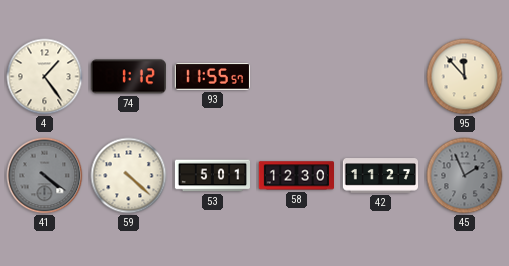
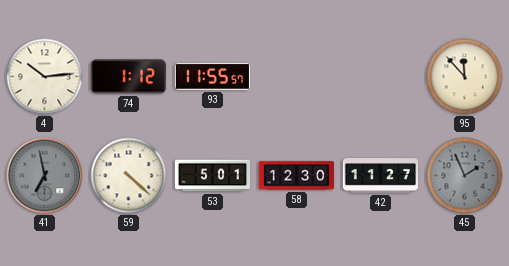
4: 1:24 -> 10:14
41: 4:21 -> 6:58
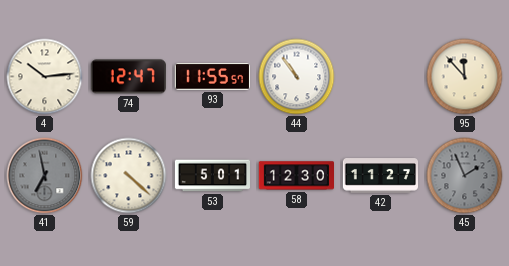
74: 1:12 -> 12:47
44: none -> 10:54
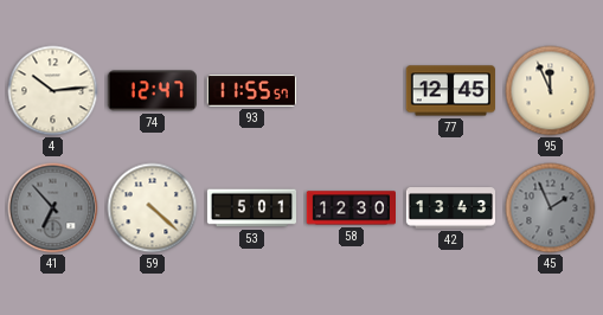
44: 10:54 -> none
77: none -> 12:45
95: 11:53 -> 11:56
41: 6:58 -> 6:53
42: 11:27 -> 13:43
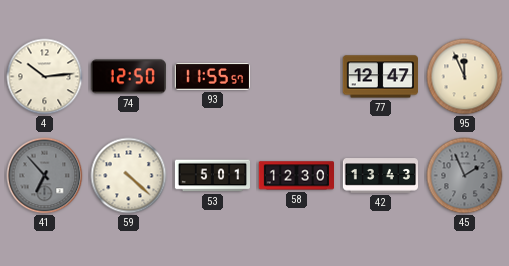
74: 12:47 -> 12:50
77: 12:45 -> 12:47
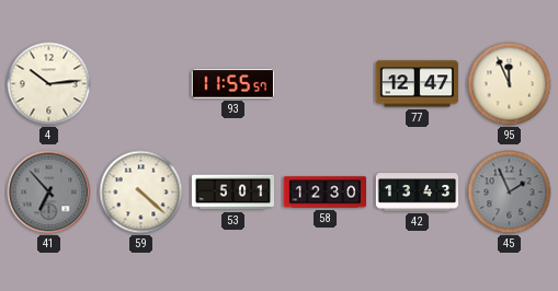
74: 12:50 -> none
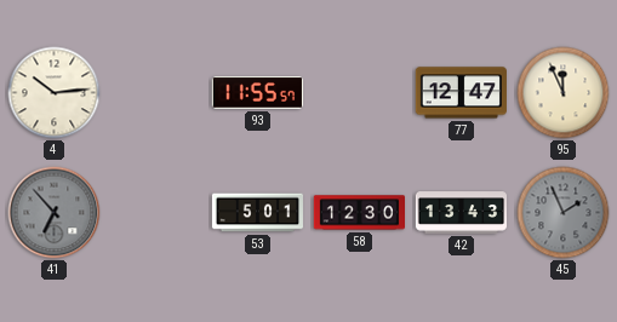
59: 4:22 -> none
